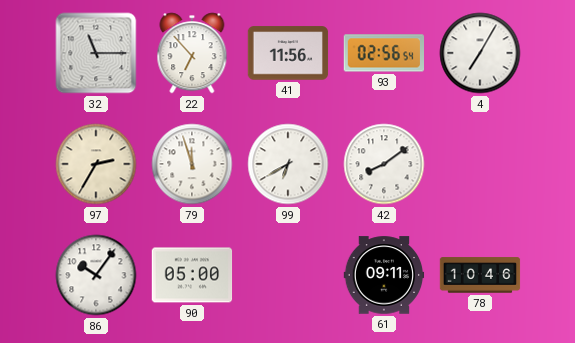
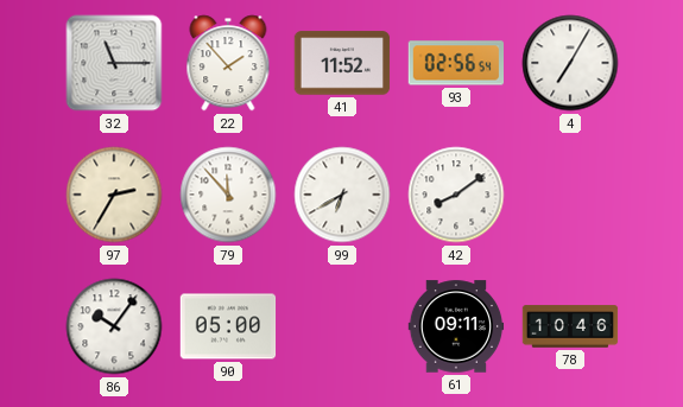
22: 6:53 -> 1:53
41: 11:56 -> 11:52
79: 11:57 -> 11:53
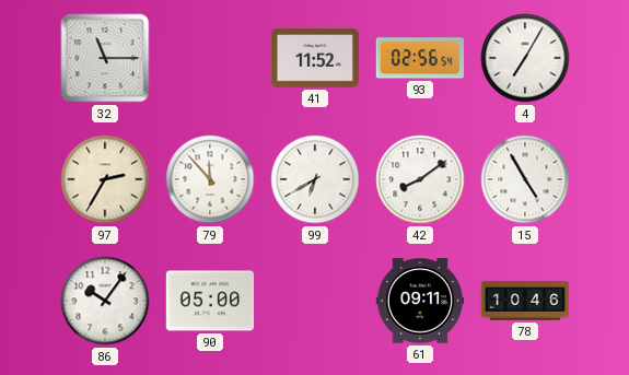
22: 1:53 -> none
15: none -> 4:55
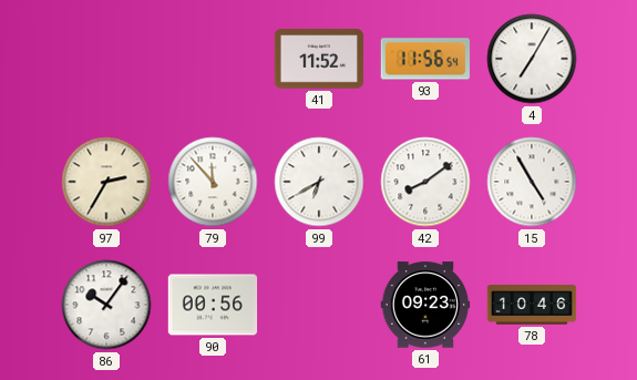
32: 11:15 -> none
93: 02:56 -> 11:56
90: 05:00 -> 00:56
61: 09:11 -> 09:23
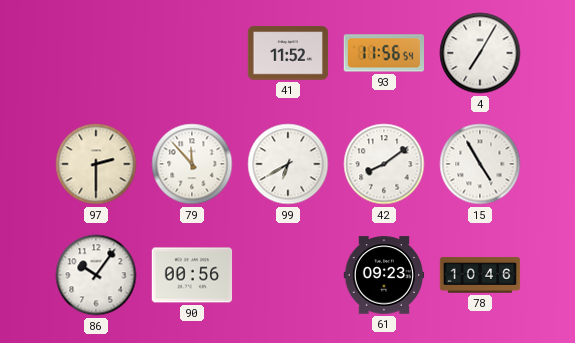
97: 2:35 -> 2:30
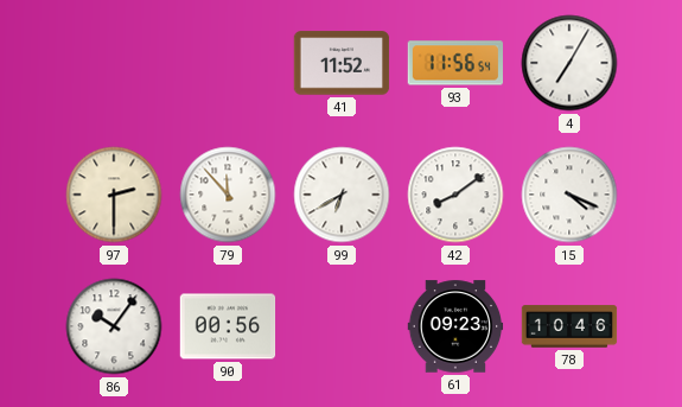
15: 4:55 -> 4:19
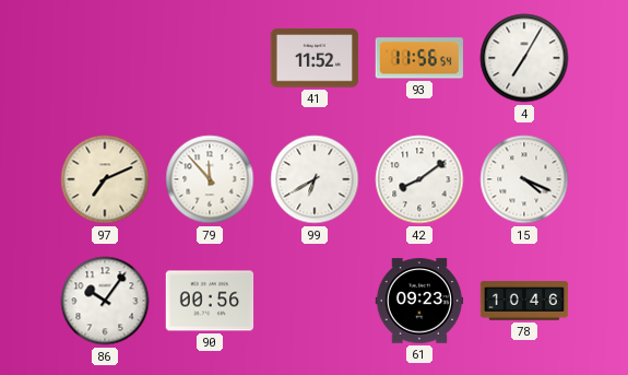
97: 2:30 -> 7:11
